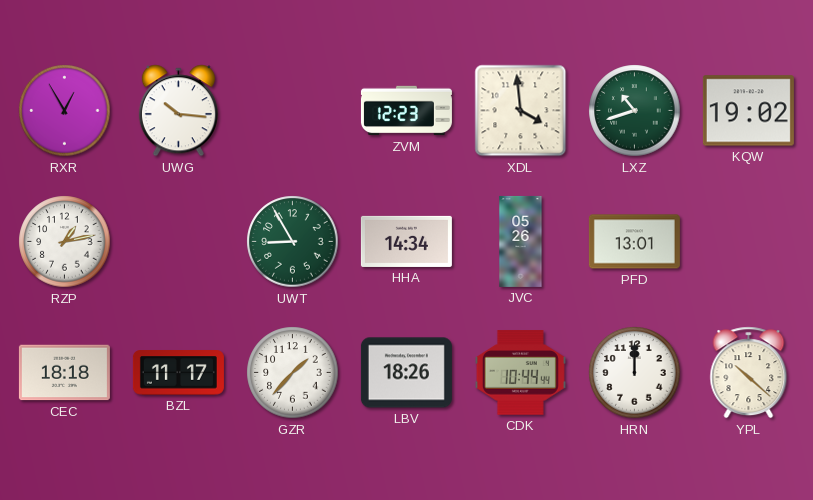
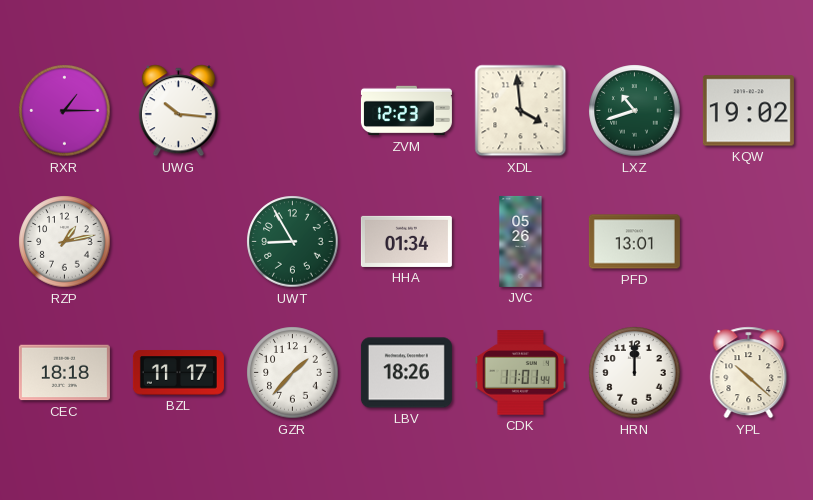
RXR: 12:55 -> 1:15
HHA: 14:34 -> 01:34
CDK: 10:44 -> 11:01
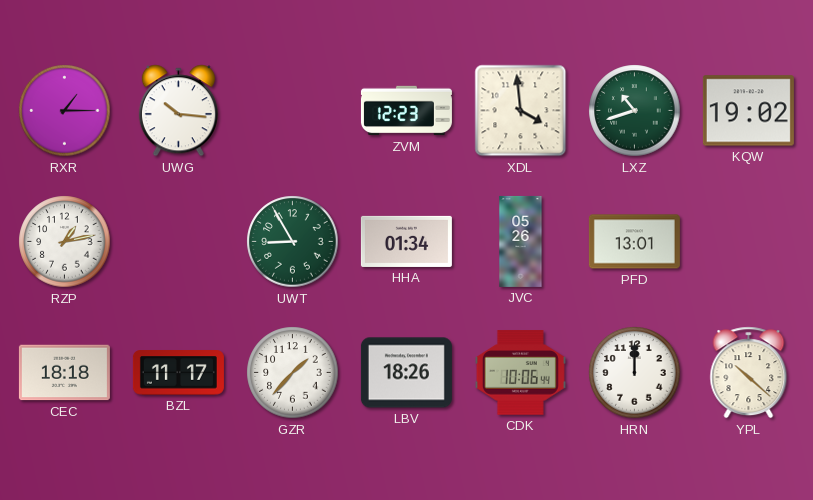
CDK: 11:01 -> 10:06
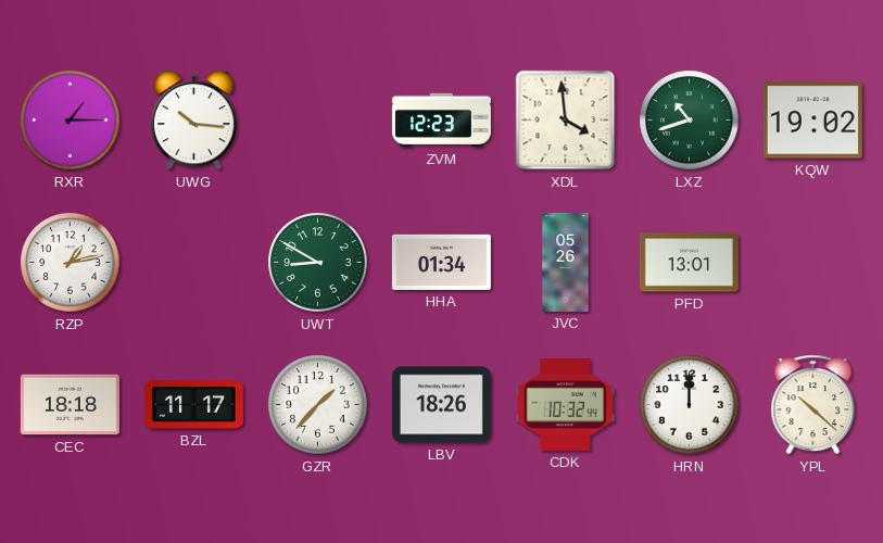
UWT: 8:55 -> 8:50
CDK: 10:06 -> 10:32
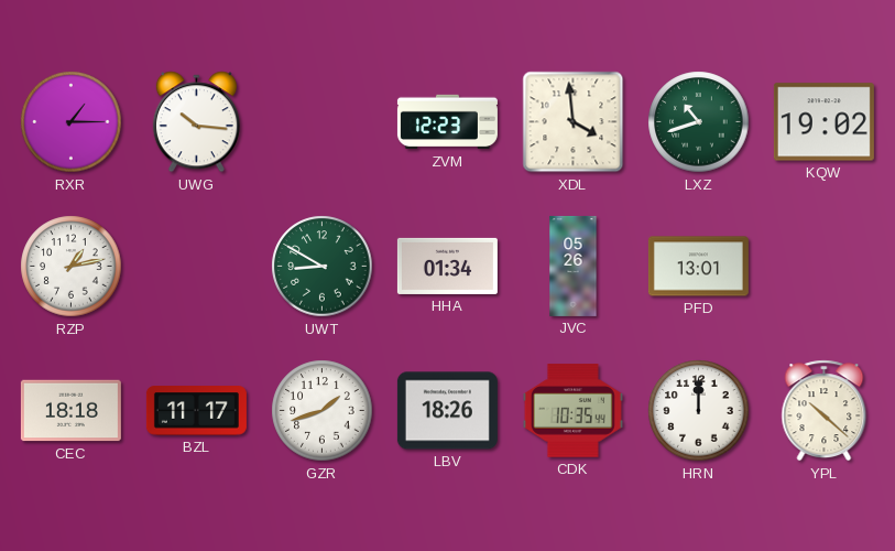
GZR: 1:37 -> 1:42
CDK: 10:32 -> 10:35
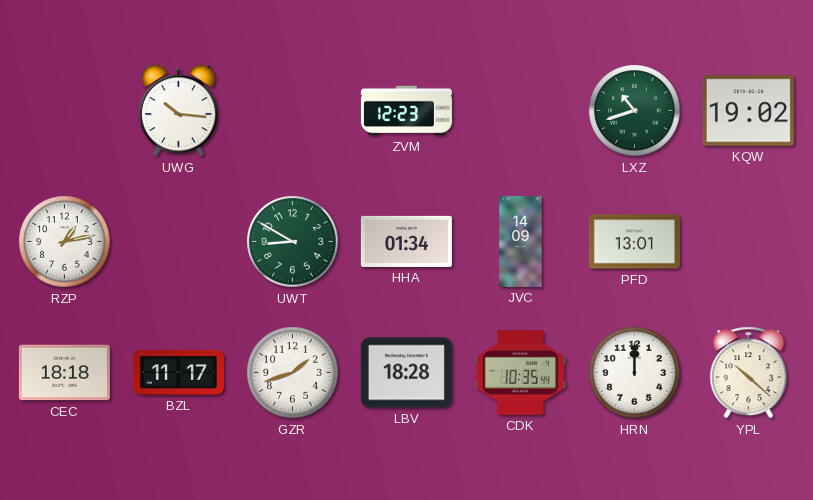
RXR: 1:15 -> none
XDL: 3:59 -> none
JVC: 05:26 -> 14:09
LBV: 18:26 -> 18:28
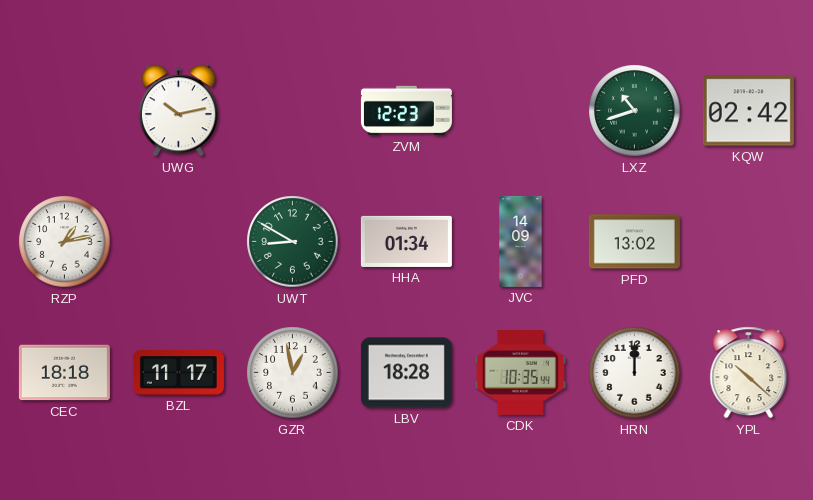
UWG: 10:16 -> 10:13
KQW: 19:02 -> 02:42
PFD: 13:01 -> 13:02
GZR: 1:42 -> 12:58
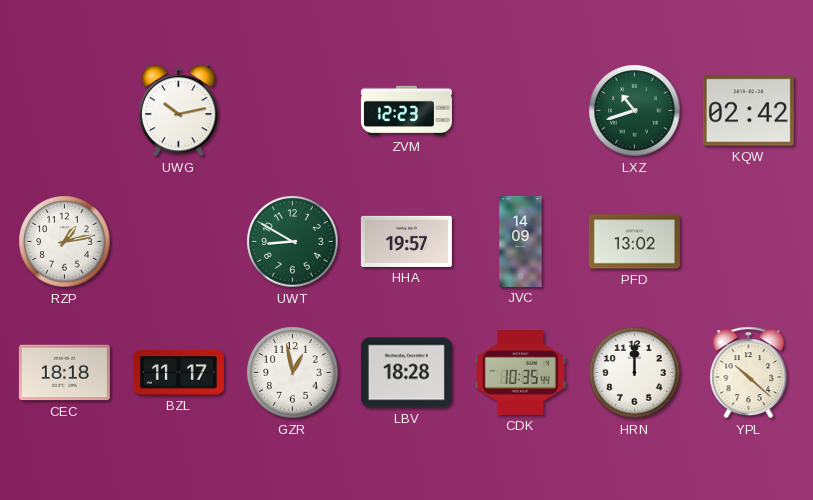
HHA: 01:34 -> 19:57
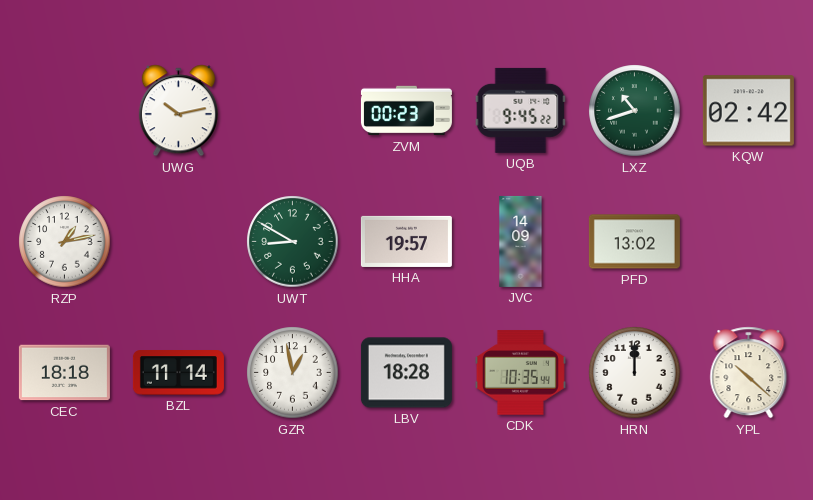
ZVM: 12:23 -> 00:23
UQB: none -> 9:45
BZL: 11:17 -> 11:14
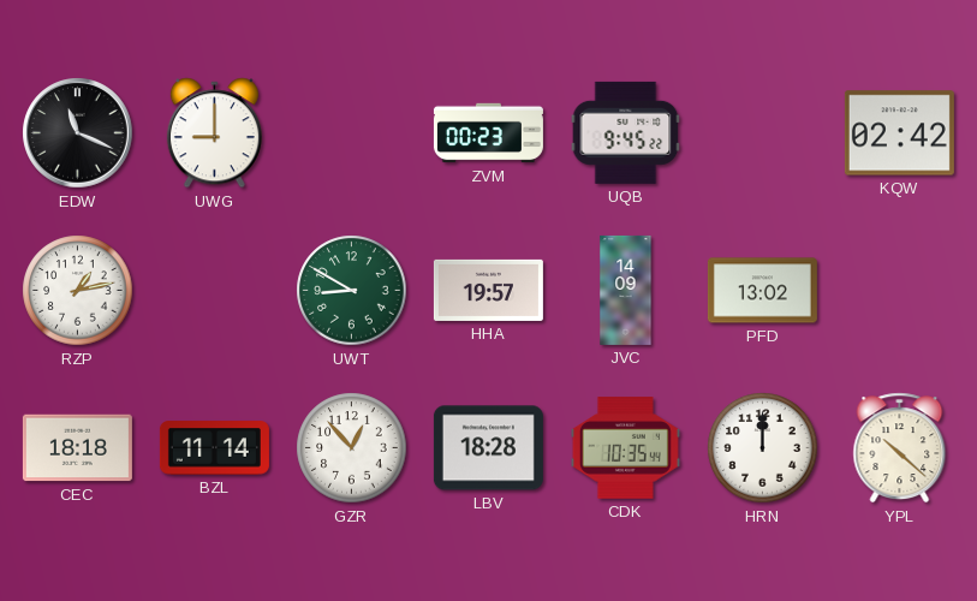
EDW: none -> 11:19
UWG: 10:13 -> 9:00
LXZ: 10:42 -> none
GZR: 12:58 -> 12:53
